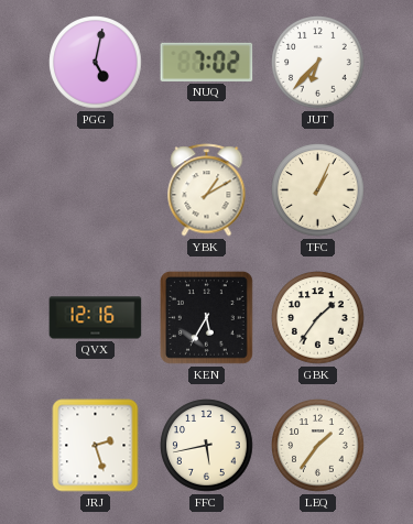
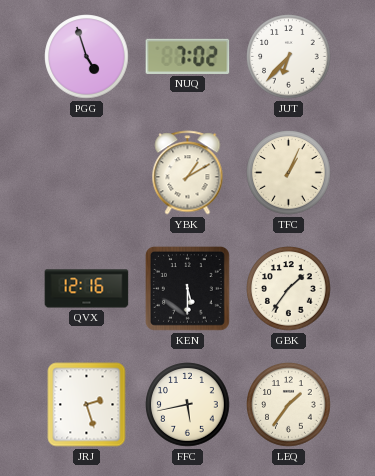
PGG: 5:02 -> 4:57
KEN: 5:35 -> 5:30
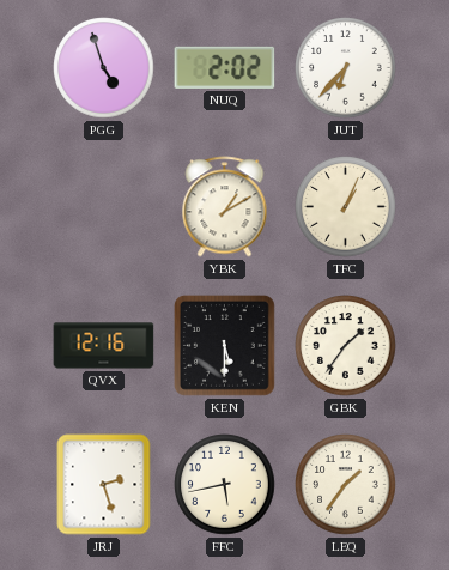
NUQ: 7:02 -> 2:02
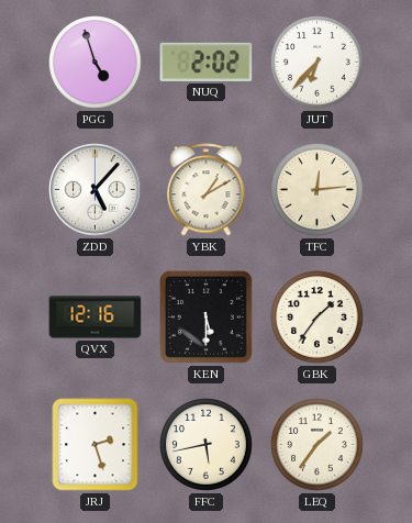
ZDD: none -> 5:07
TFC: 1:04 -> 12:14
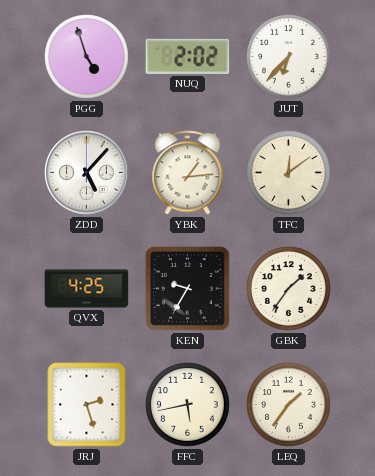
YBK: 1:10 -> 1:14
TFC: 12:14 -> 12:09
QVX: 12:16 -> 4:25
KEN: 5:30 -> 9:35
